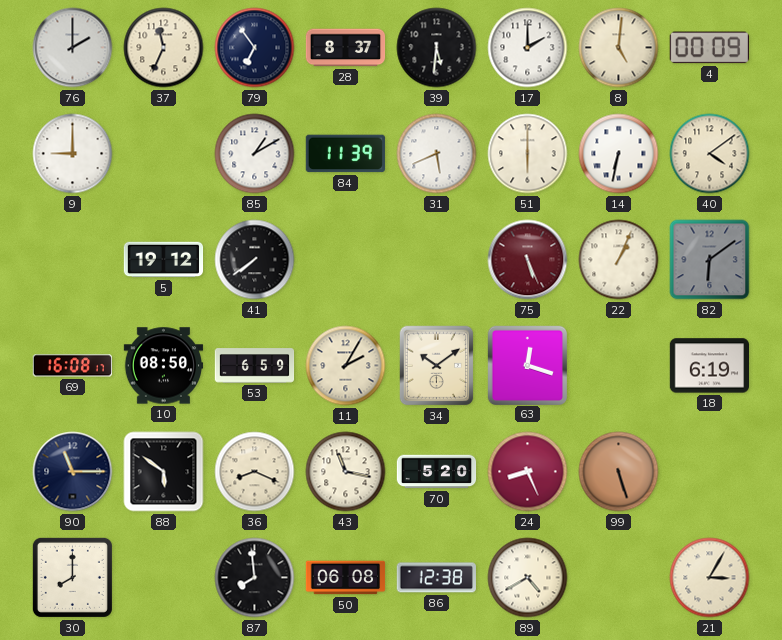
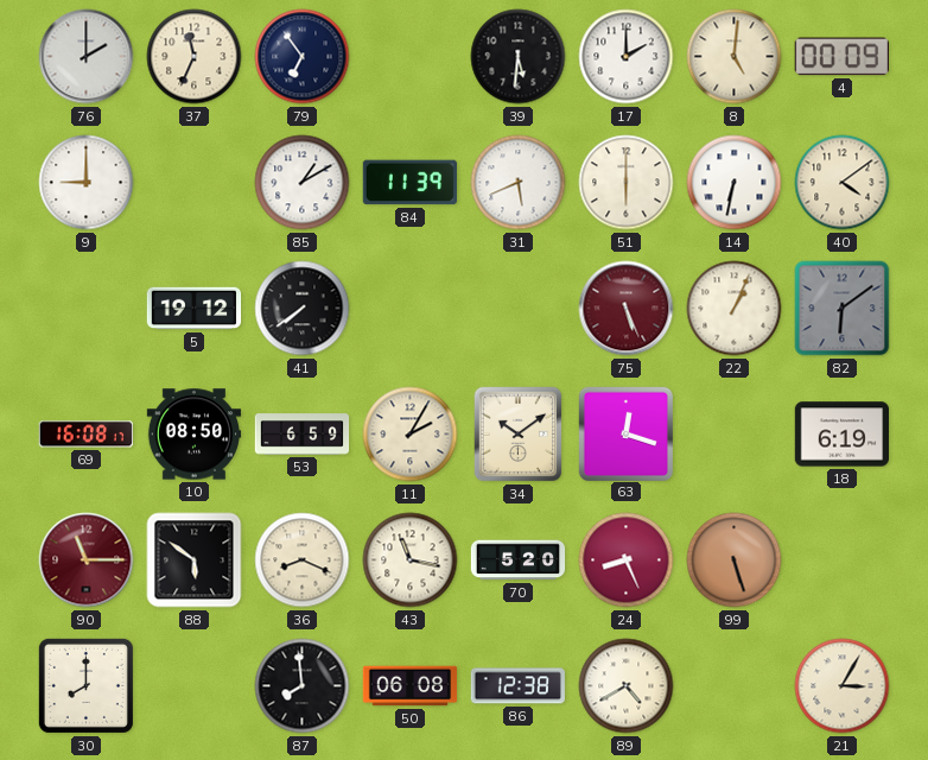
28: 8:37 -> none
90 dial: navy -> burgundy
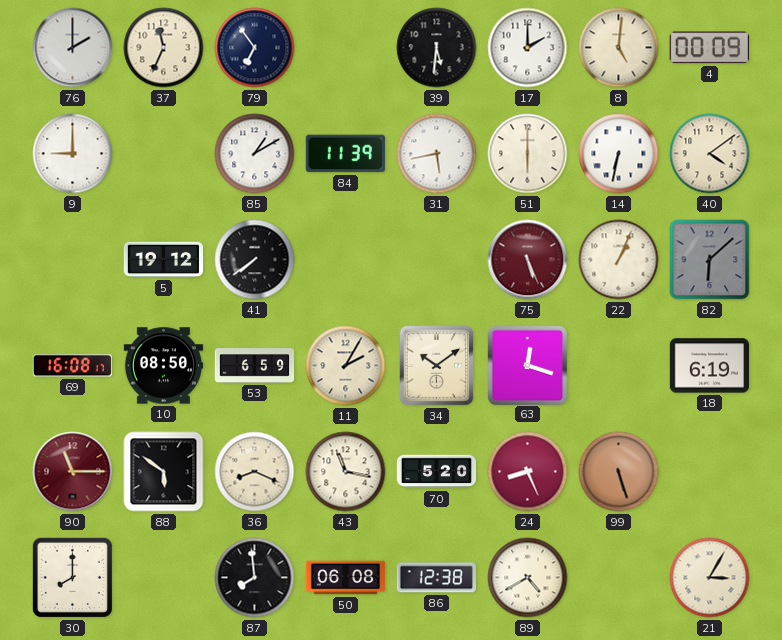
31: 5:41 -> 5:43
82: 6:09 -> 6:08
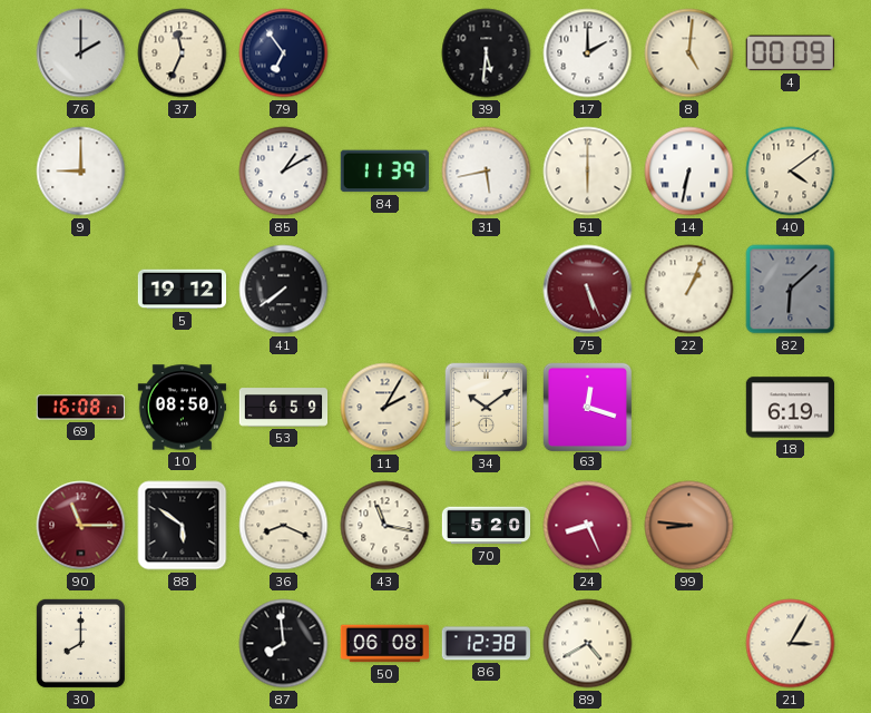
99: 5:27 -> 8:46
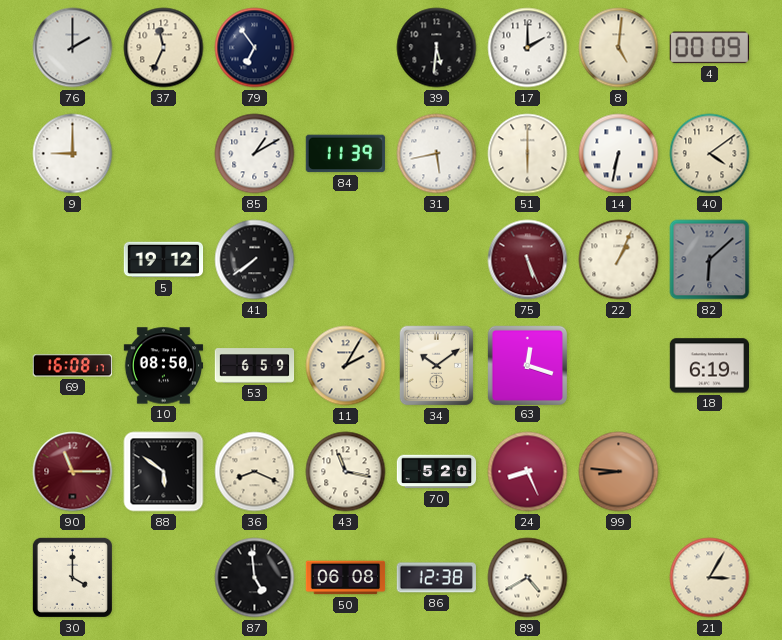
30: 8:00 -> 4:00
87: 7:59 -> 4:59
